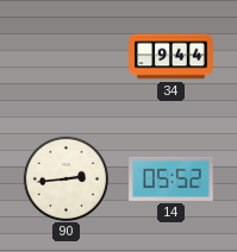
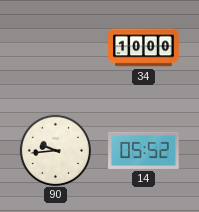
34: 9:44 -> 10:00
90: 2:44 -> 9:44
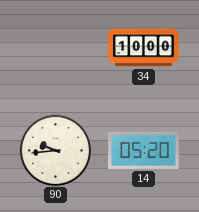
14: 05:52 -> 05:20
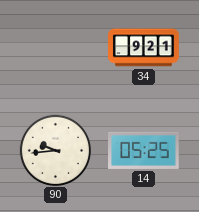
34: 10:00 -> 9:21
14: 05:20 -> 05:25
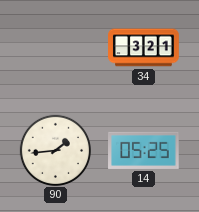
34: 9:21 -> 3:21
90: 9:44 -> 1:44
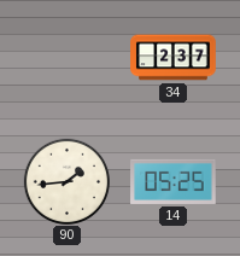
34: 3:21 -> 2:37
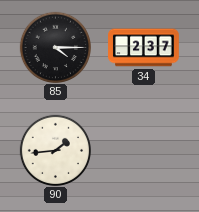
85: none -> 4:15
14: 05:25 -> none
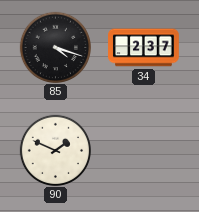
85: 4:15 -> 4:18
90: 1:44 -> 1:49
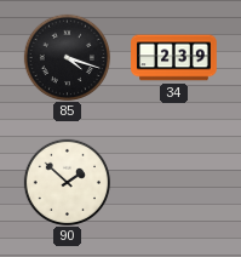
34: 2:37 -> 2:39
90: 1:49 -> 1:52
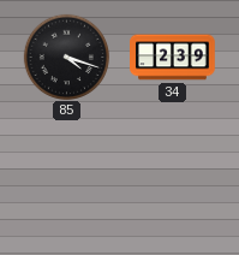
90: 1:52 -> none
